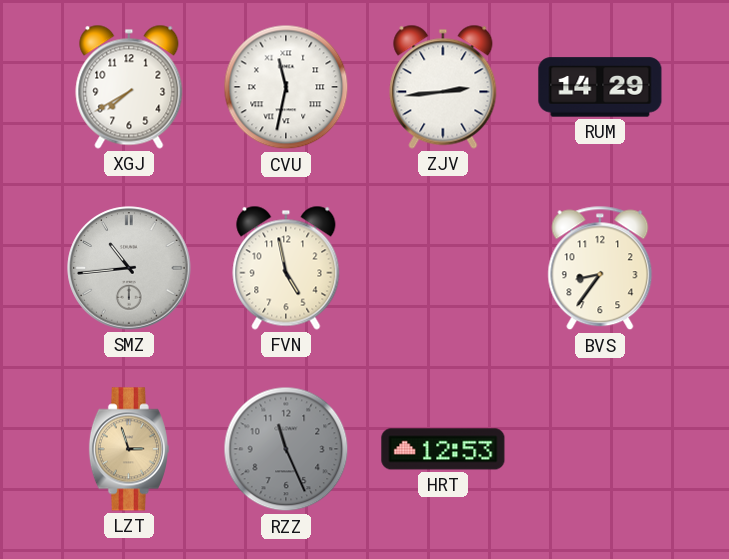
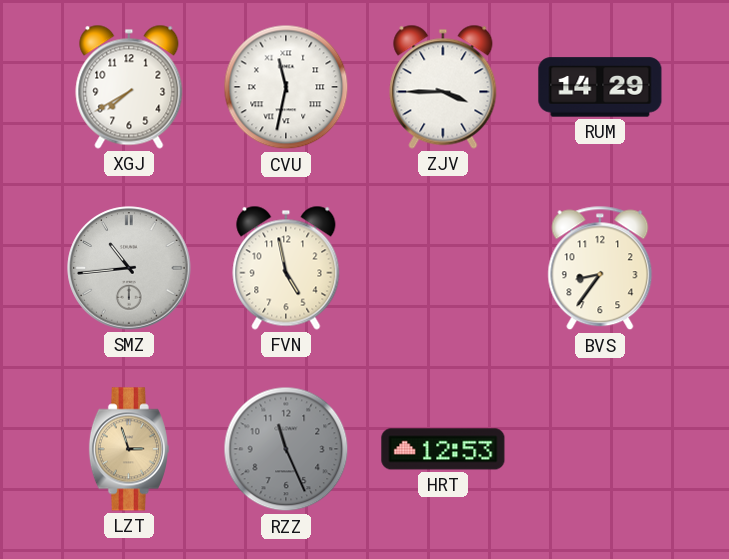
ZJV: 2:44 -> 3:45
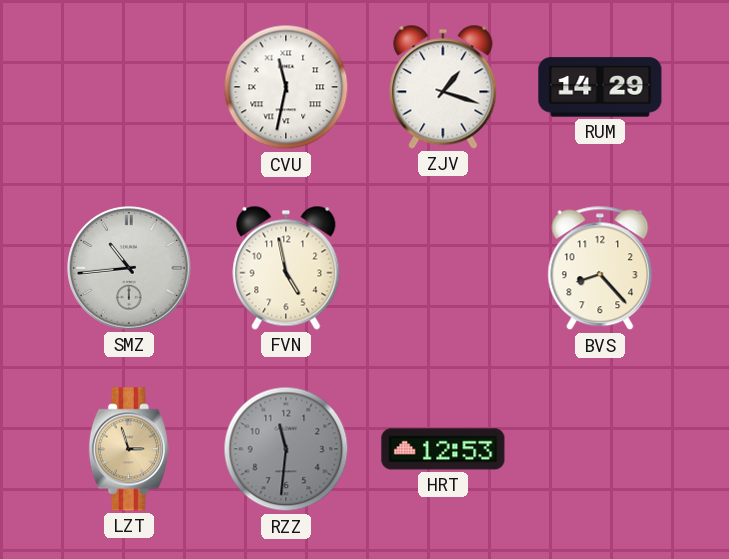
XGJ: 7:40 -> none
ZJV: 3:45 -> 1:18
BVS: 8:36 -> 8:23
RZZ: 11:26 -> 11:31
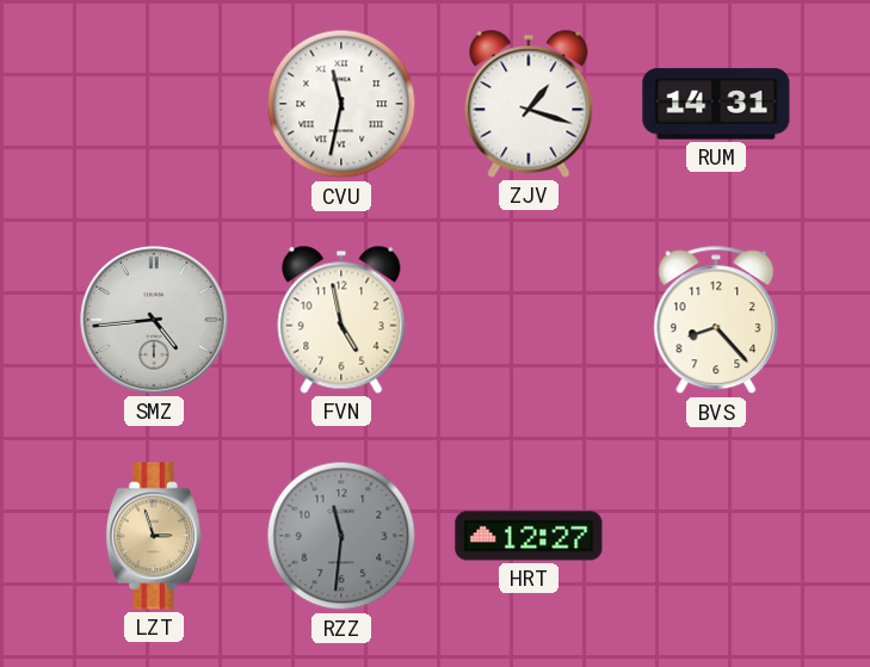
RUM: 14:29 -> 14:31
SMZ: 10:44 -> 4:44
HRT: 12:53 -> 12:27
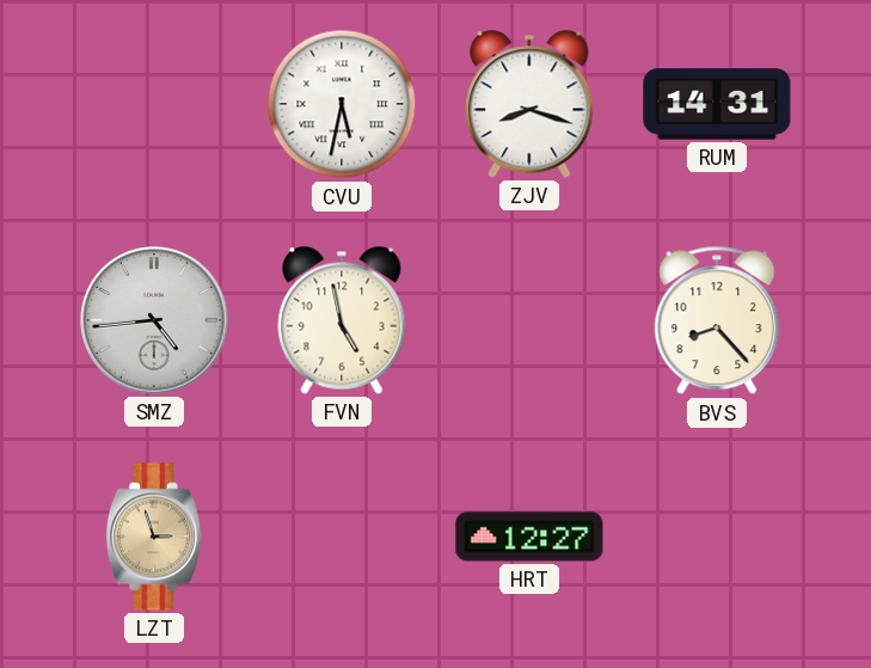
CVU: 11:32 -> 5:32
ZJV: 1:18 -> 8:18
RZZ: 11:31 -> none
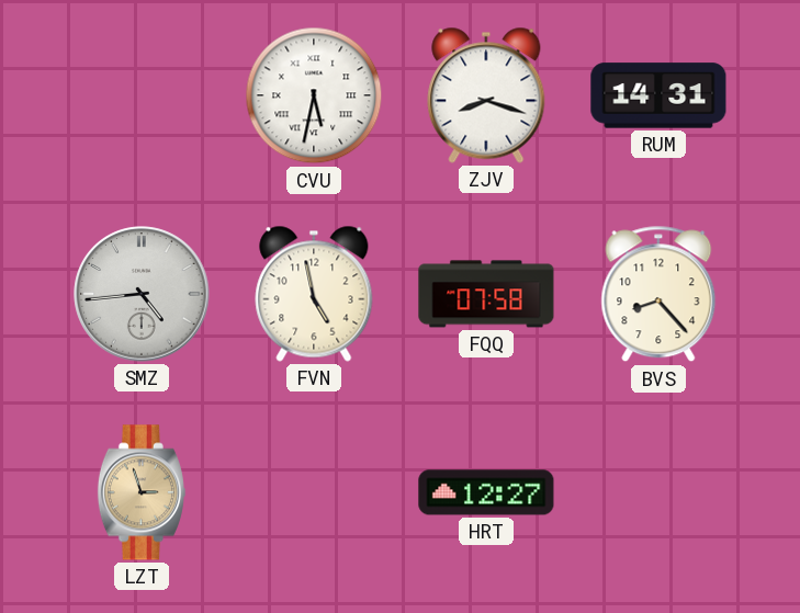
FQQ: none -> 07:58
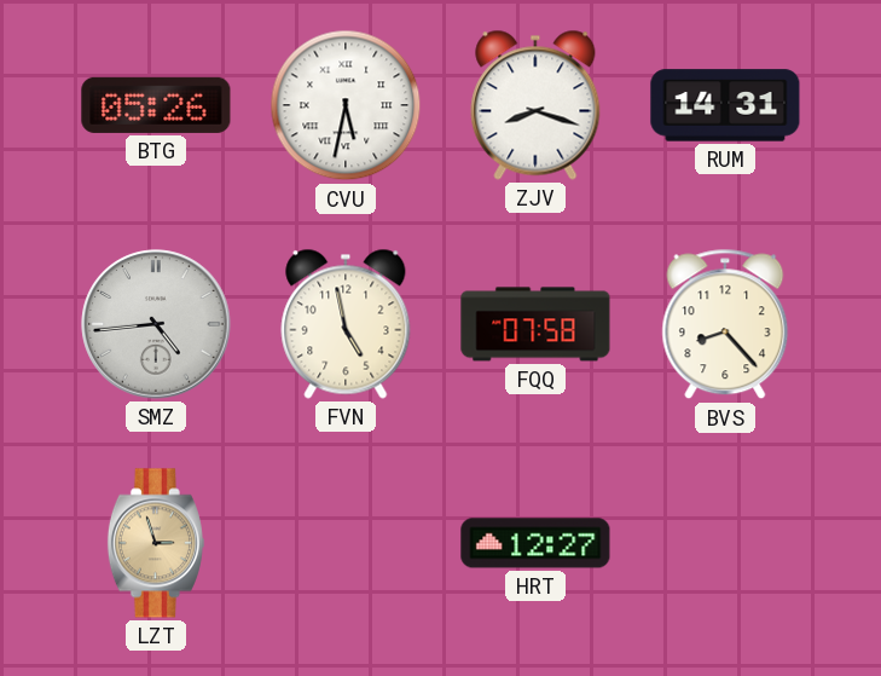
BTG: none -> 05:26
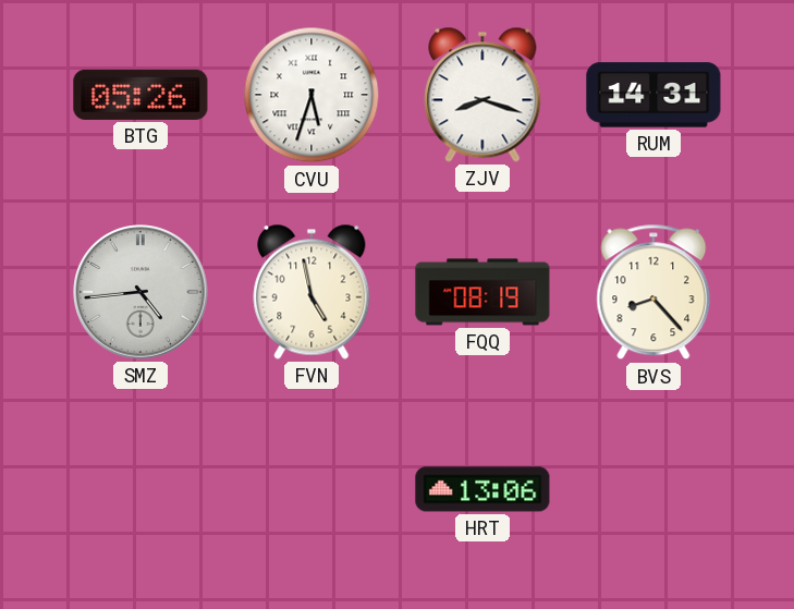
CVU: 5:32 -> 5:33
FQQ: 07:58 -> 08:19
LZT: 2:57 -> none
HRT: 12:27 -> 13:06
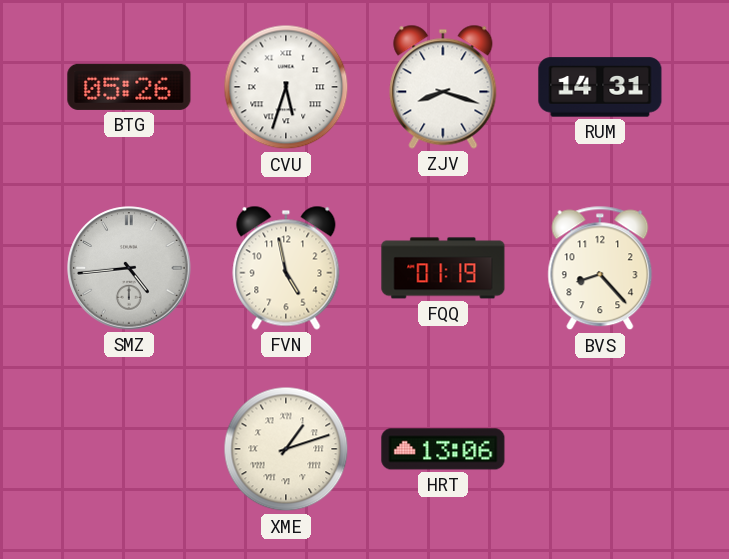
FQQ: 08:19 -> 01:19
XME: none -> 1:12
